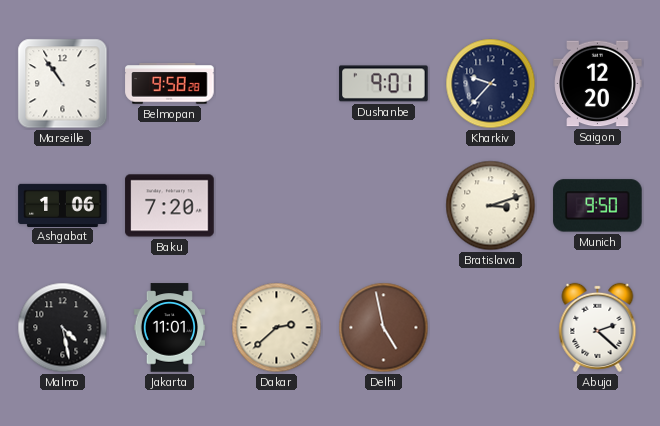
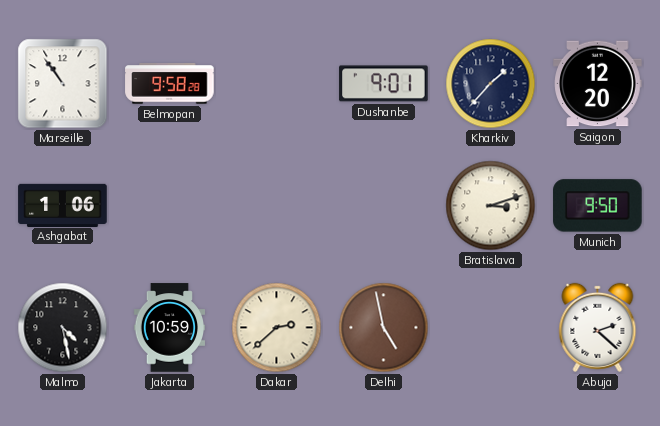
Kharkiv: 9:37 -> 1:37
Baku: 7:20 -> none
Jakarta: 11:01 -> 10:59
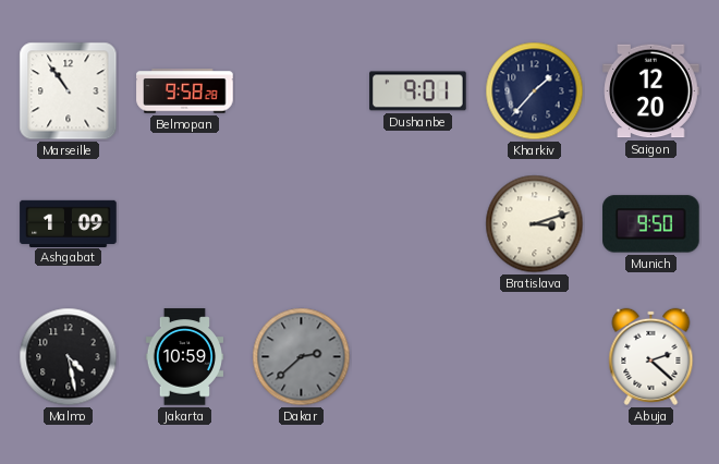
Ashgabat: 1:06 -> 1:09
Dakar dial: cream -> grey
Delhi: 4:58 -> none
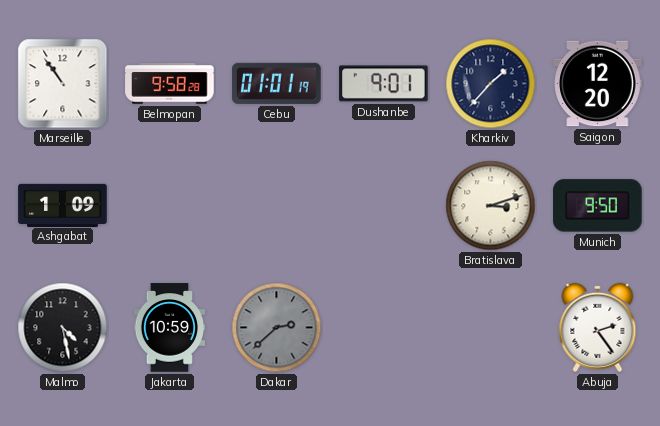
Cebu: none -> 01:01
Abuja: 2:22 -> 2:24
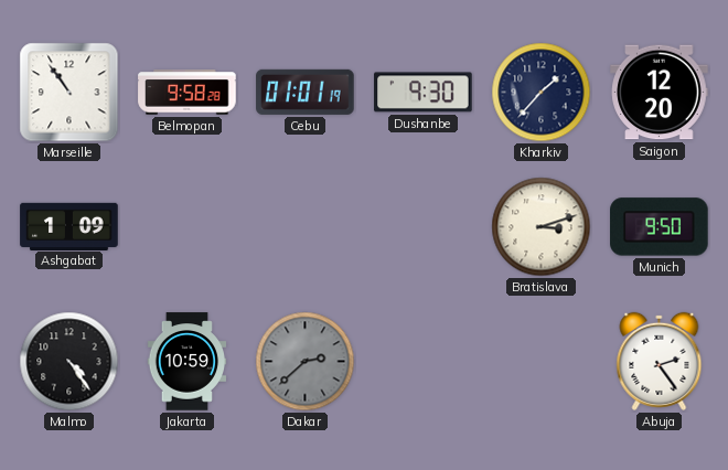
Dushanbe: 9:01 -> 9:30
Malmo: 4:28 -> 4:24
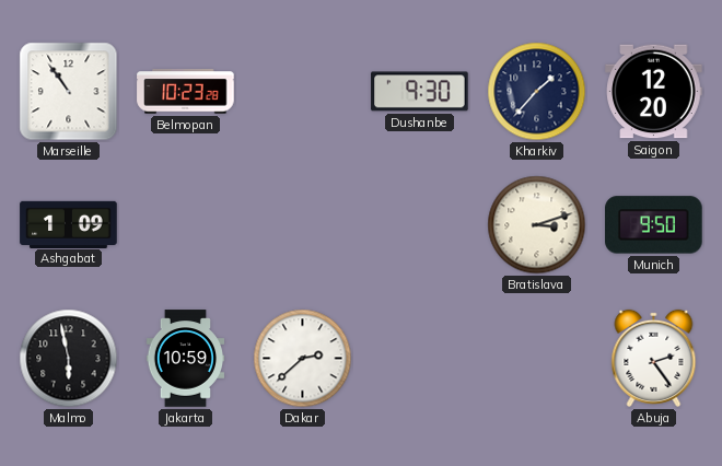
Belmopan: 9:58 -> 10:23
Cebu: 01:01 -> none
Malmo: 4:24 -> 5:58
Dakar dial: grey -> white
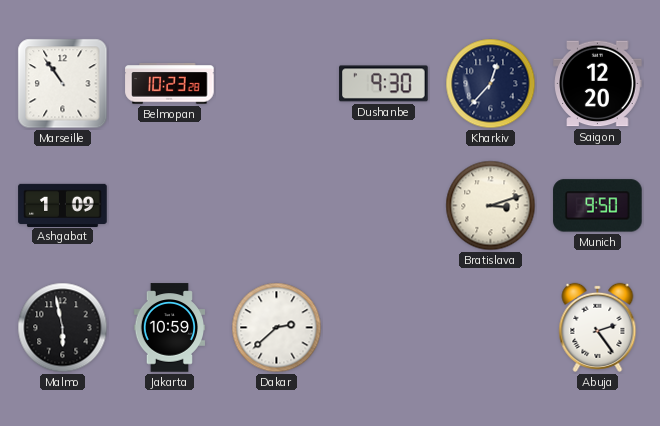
Kharkiv: 1:37 -> 12:37
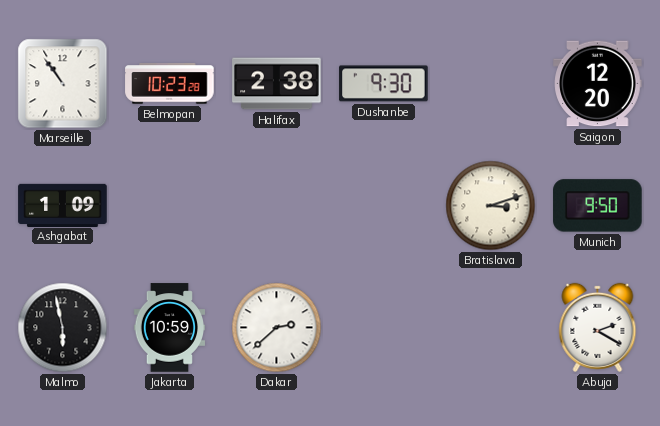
Halifax: none -> 2:38
Kharkiv: 12:37 -> none
Abuja: 2:24 -> 2:20
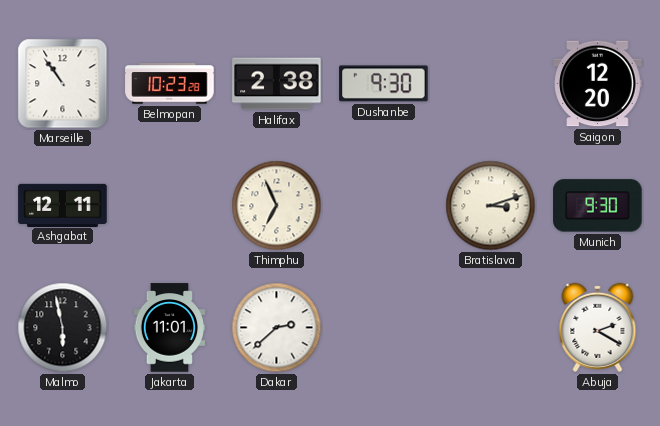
Ashgabat: 1:09 -> 12:11
Thimphu: none -> 6:56
Munich: 9:50 -> 9:30
Jakarta: 10:59 -> 11:01
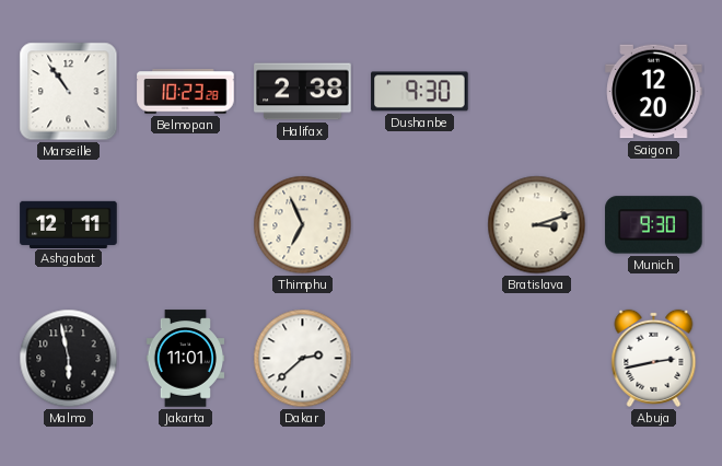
Abuja: 2:20 -> 2:43
